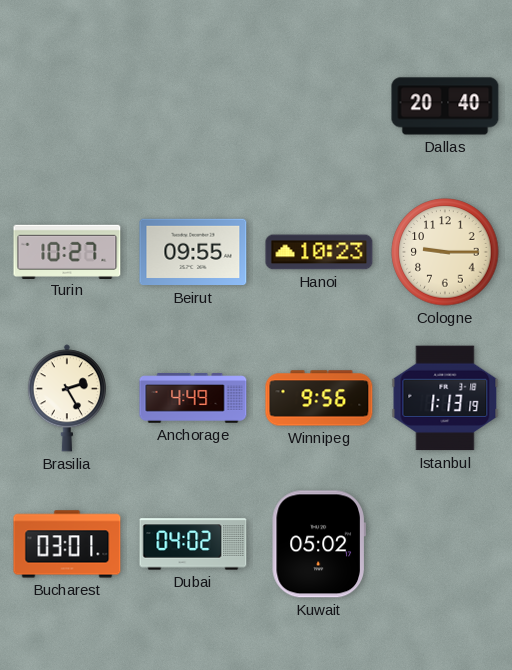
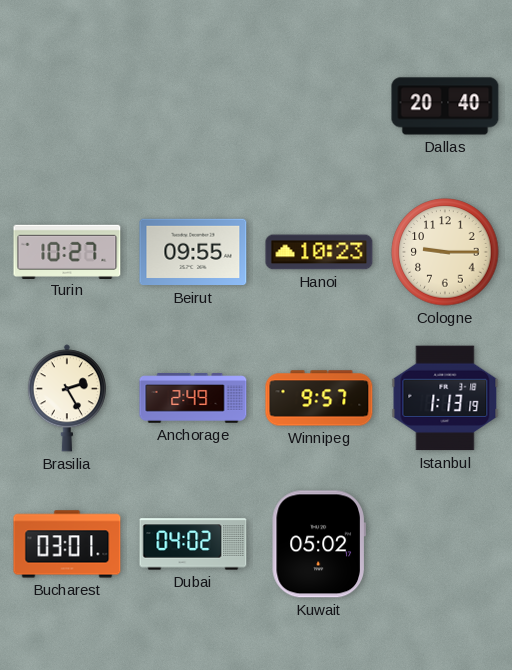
Anchorage: 4:49 -> 2:49
Winnipeg: 9:56 -> 9:57
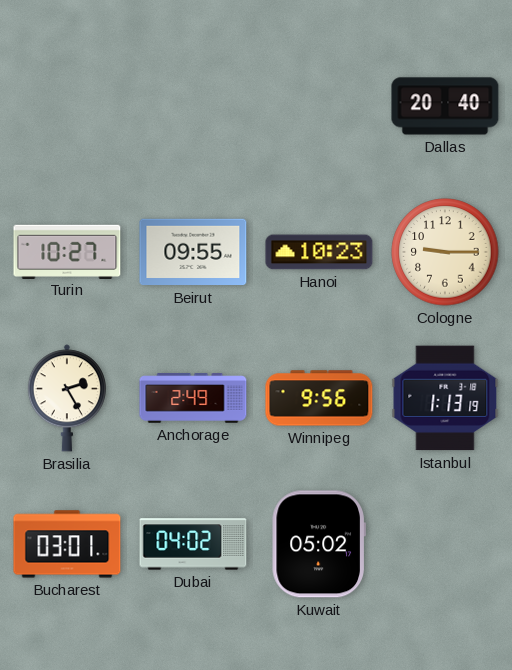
Winnipeg: 9:57 -> 9:56
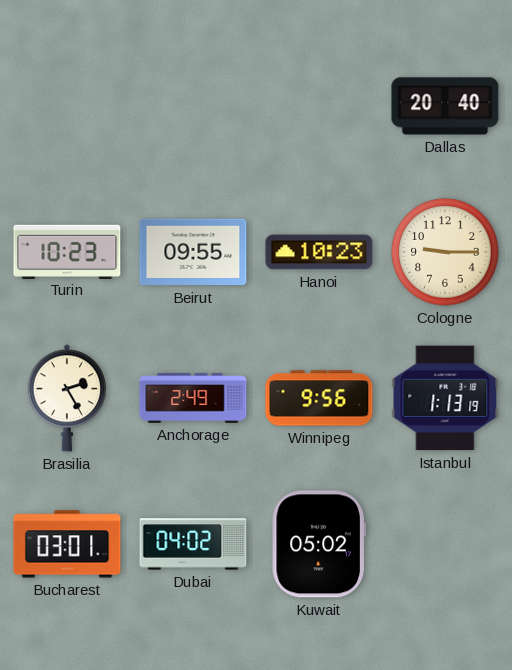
Turin: 10:27 -> 10:23
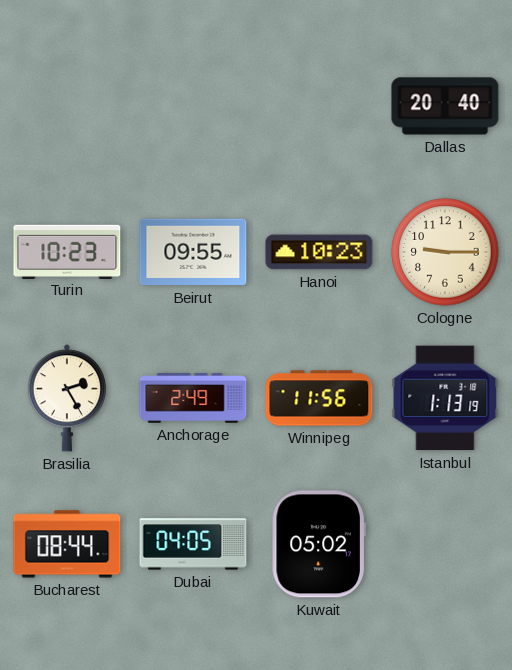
Winnipeg: 9:56 -> 11:56
Bucharest: 03:01 -> 08:44
Dubai: 04:02 -> 04:05
